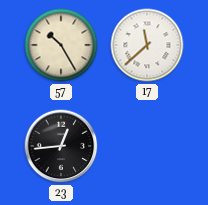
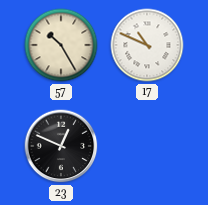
17: 11:38 -> 10:49
23: 12:44 -> 12:49
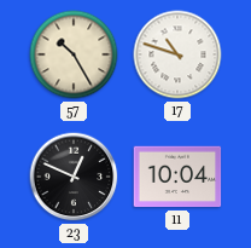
17: 10:49 -> 10:48
11: none -> 10:04
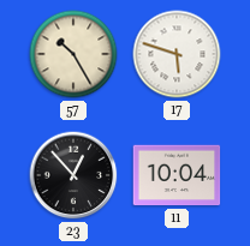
17: 10:48 -> 5:48
23: 12:49 -> 12:53
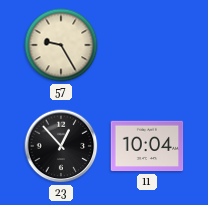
57: 10:25 -> 9:25
17: 5:48 -> none
